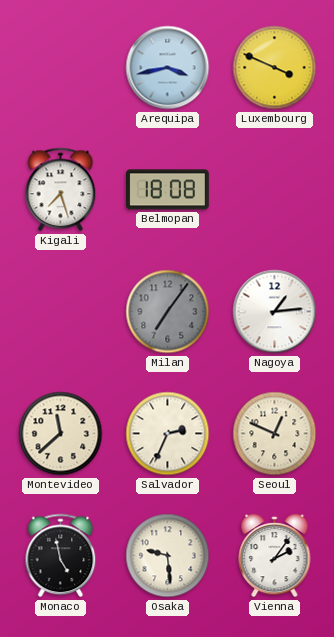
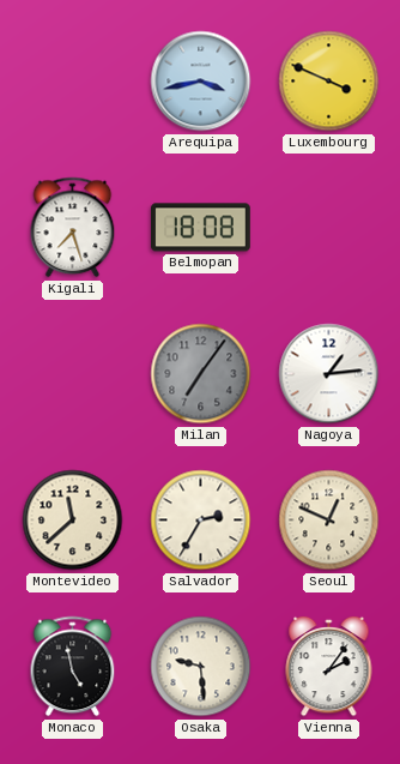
Salvador: 2:34 -> 2:35
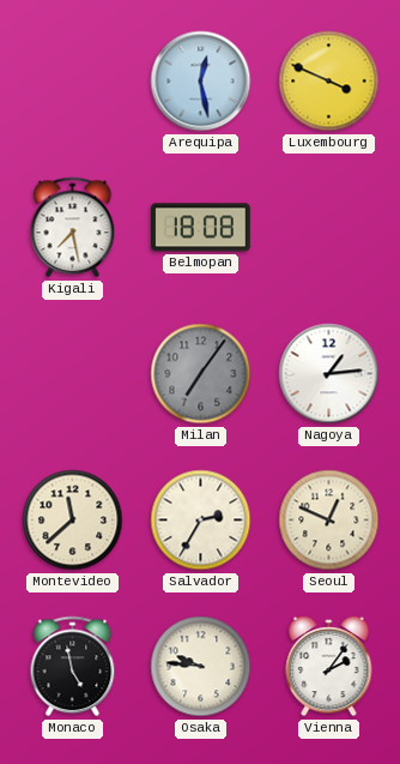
Arequipa: 3:43 -> 12:28
Kigali: 7:27 -> 7:28
Osaka: 9:29 -> 9:46
